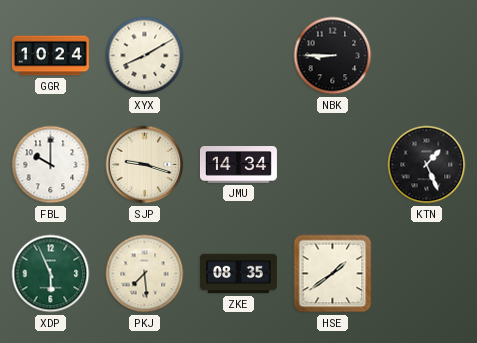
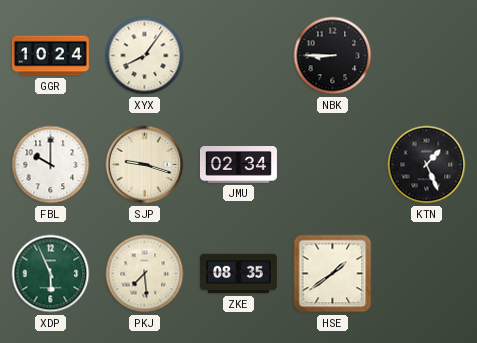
XYX: 8:10 -> 8:06
JMU: 14:34 -> 02:34
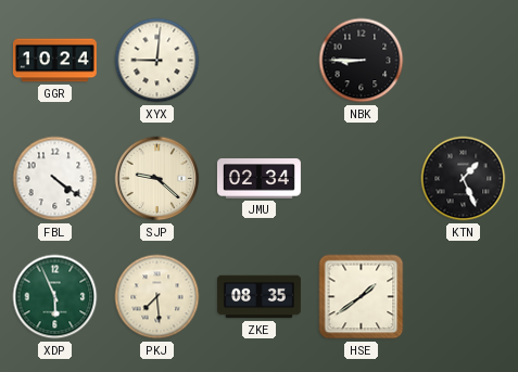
XYX: 8:06 -> 9:01
FBL: 10:00 -> 4:21
SJP: 9:18 -> 9:22
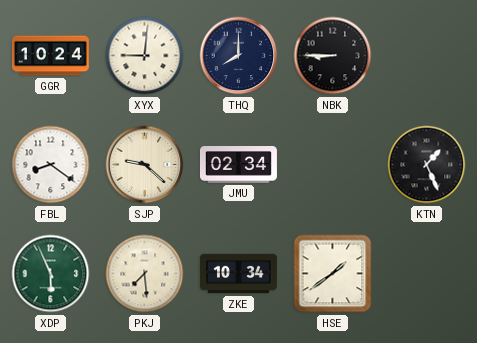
THQ: none -> 8:00
FBL: 4:21 -> 8:21
ZKE: 08:35 -> 10:34
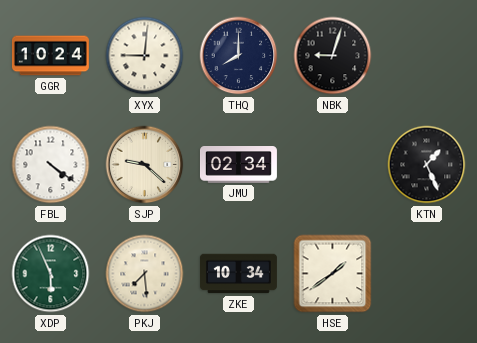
NBK: 8:45 -> 9:03
FBL: 8:21 -> 4:21
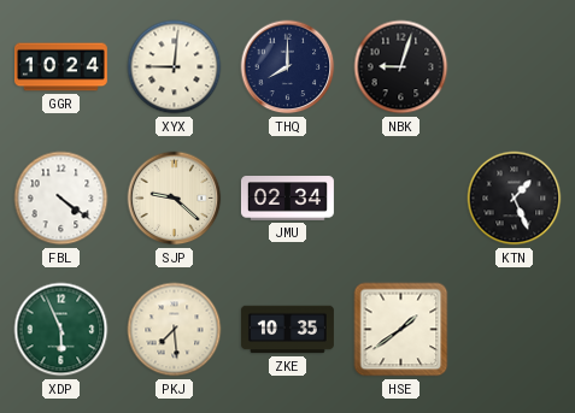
ZKE: 10:34 -> 10:35
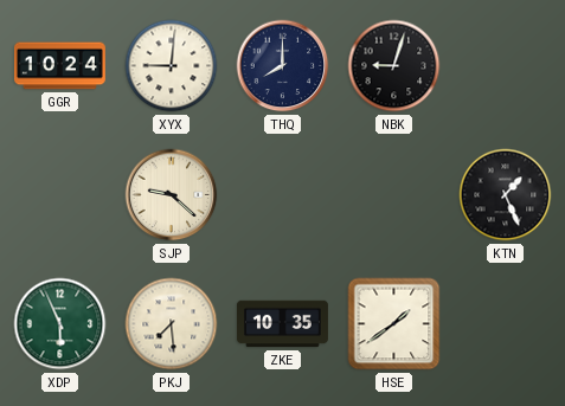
FBL: 4:21 -> none
JMU: 02:34 -> none
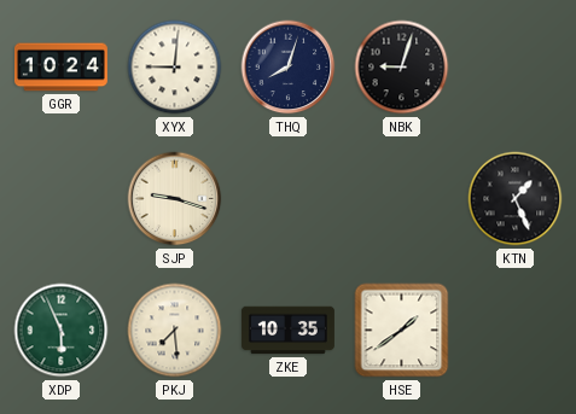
THQ: 8:00 -> 8:03
SJP: 9:22 -> 9:18
